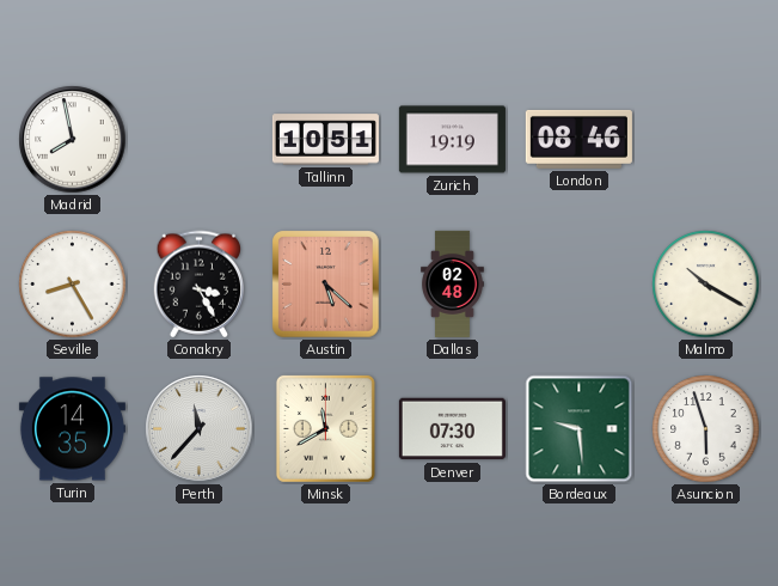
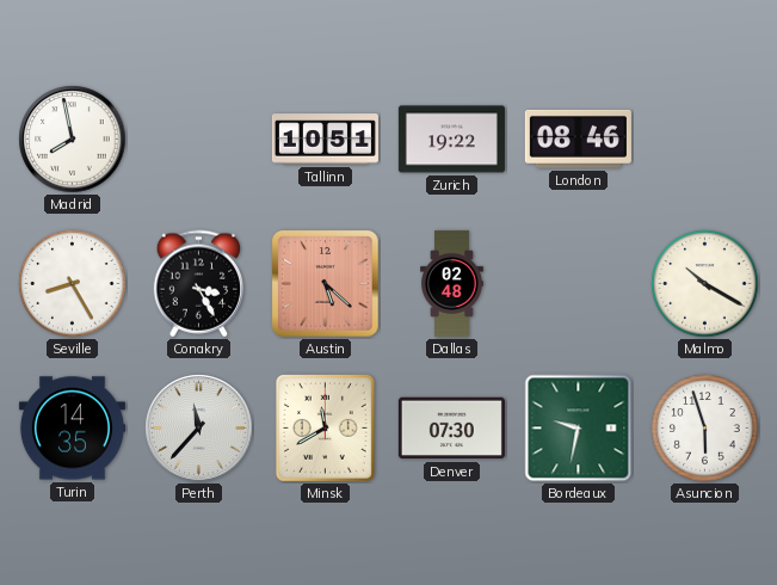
Zurich: 19:19 -> 19:22
Bordeaux: 9:29 -> 9:32
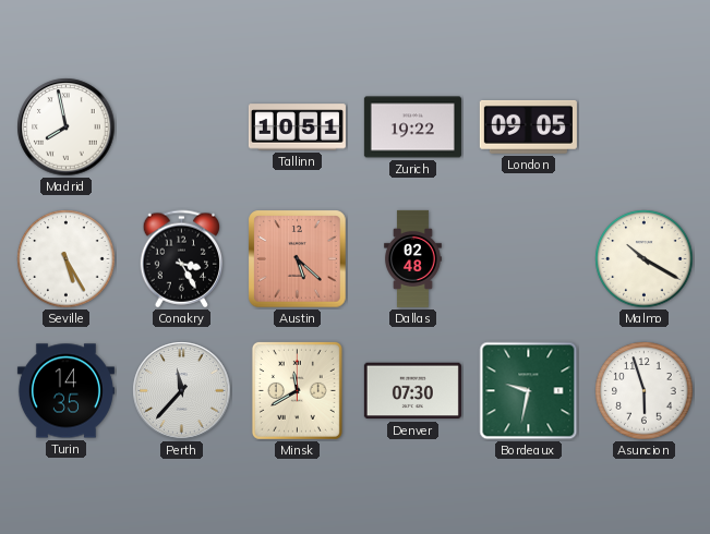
London: 08:46 -> 09:05
Seville: 8:25 -> 5:25
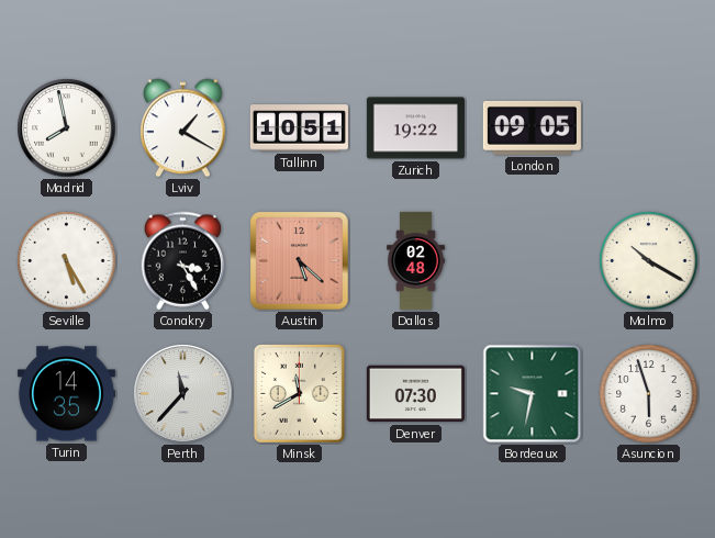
Lviv: none -> 1:20
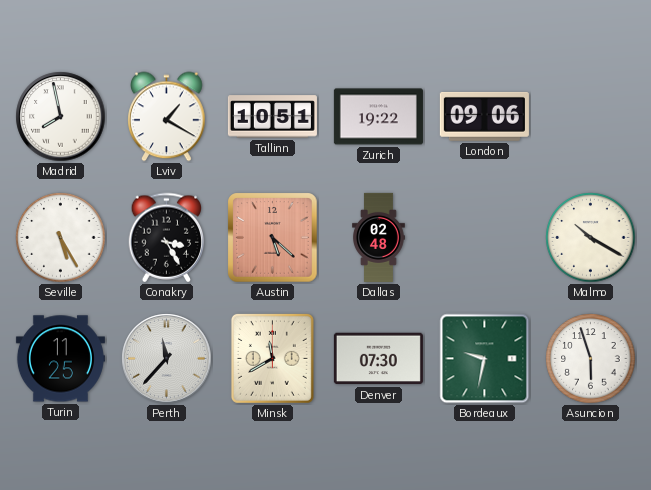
London: 09:05 -> 09:06
Turin: 14:35 -> 11:25
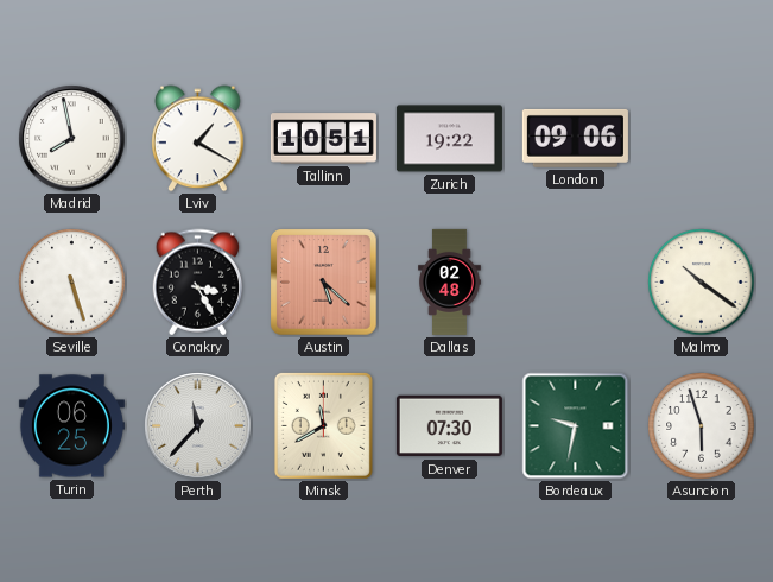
Seville: 5:25 -> 5:27
Malmo: 10:20 -> 10:21
Turin: 11:25 -> 06:25
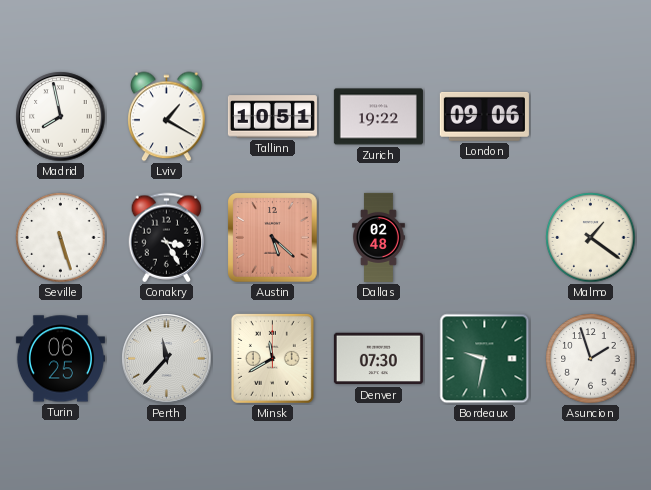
Malmo: 10:21 -> 1:21
Asuncion: 5:57 -> 1:57
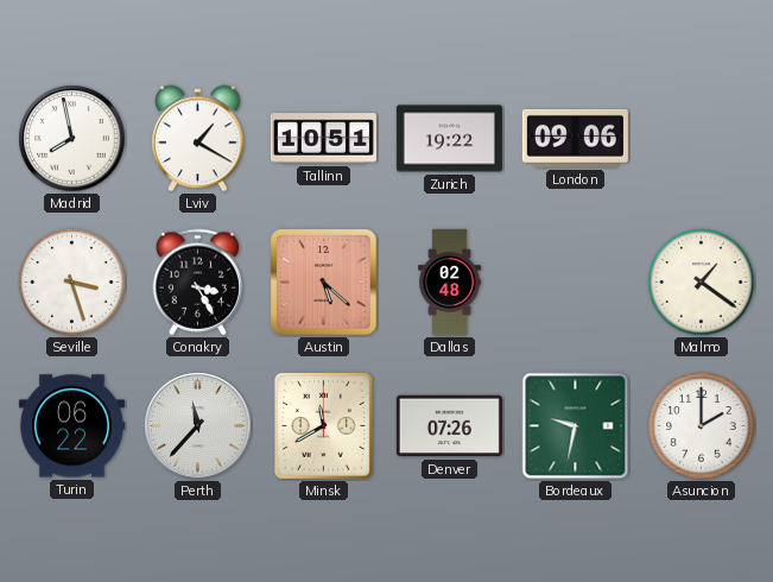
Seville: 5:27 -> 3:27
Turin: 06:25 -> 06:22
Denver: 07:30 -> 07:26
Asuncion: 1:57 -> 2:00
